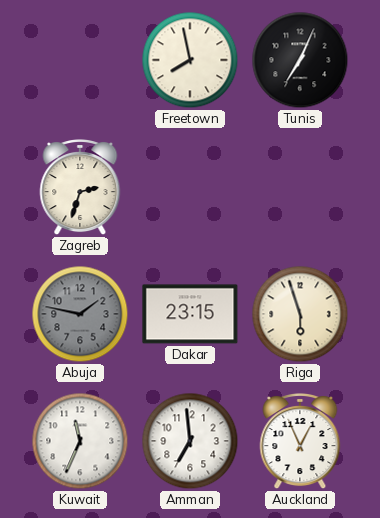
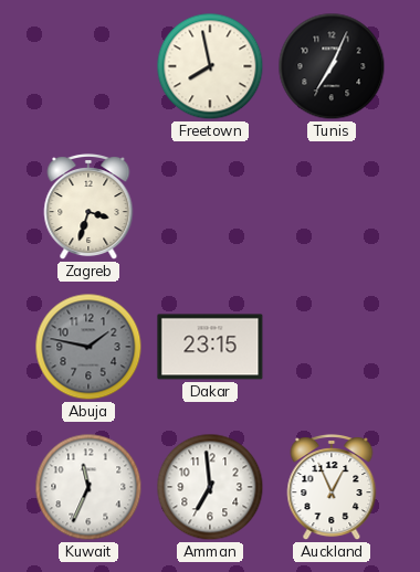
Zagreb: 2:33 -> 3:33
Riga: 5:57 -> none
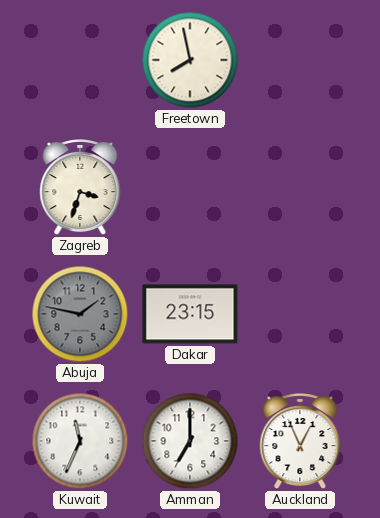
Tunis: 7:04 -> none
Amman: 6:59 -> 7:00
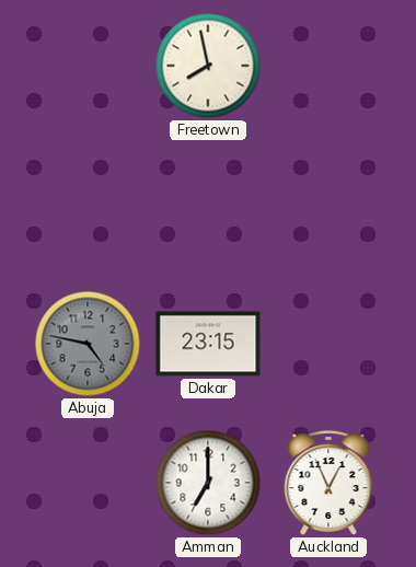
Zagreb: 3:33 -> none
Abuja: 1:47 -> 4:47
Kuwait: 11:34 -> none
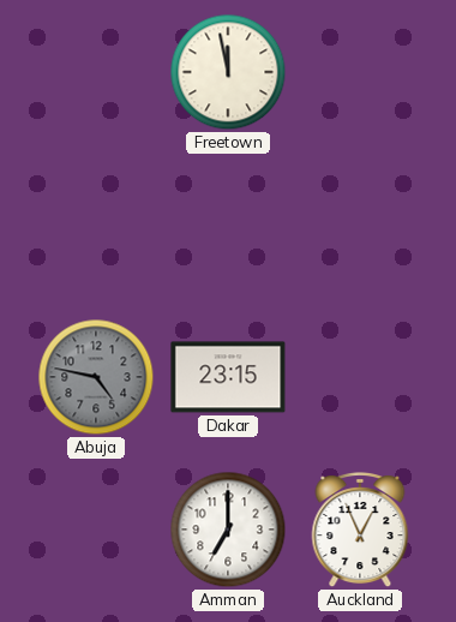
Freetown: 7:58 -> 11:58
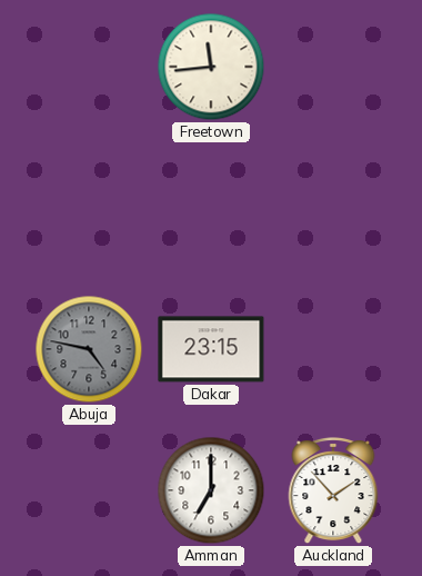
Freetown: 11:58 -> 11:44
Auckland: 12:56 -> 1:53
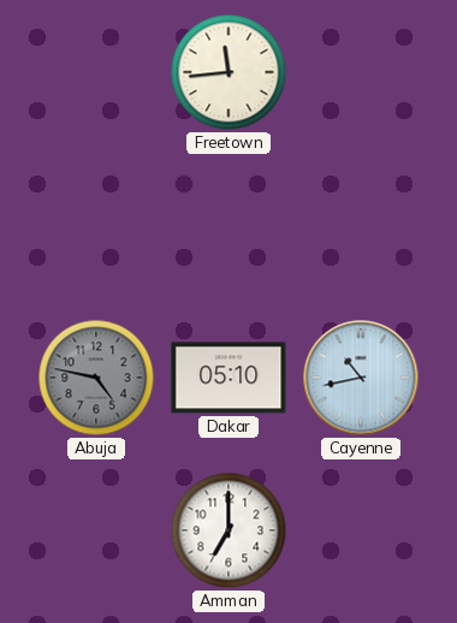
Dakar: 23:15 -> 05:10
Cayenne: none -> 10:43
Auckland: 1:53 -> none
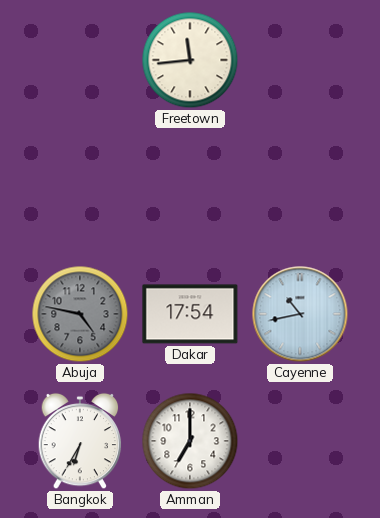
Dakar: 05:10 -> 17:54
Bangkok: none -> 6:35
